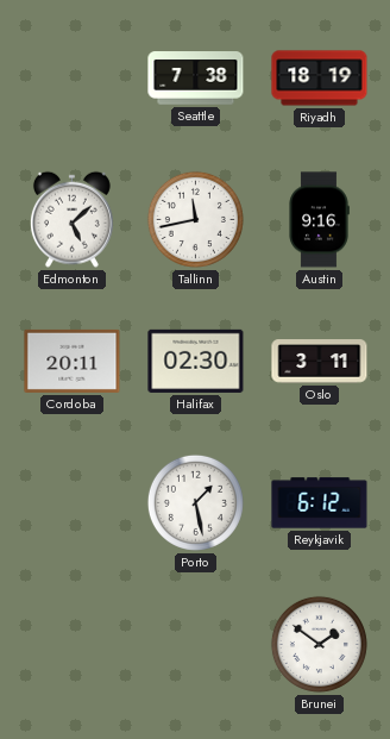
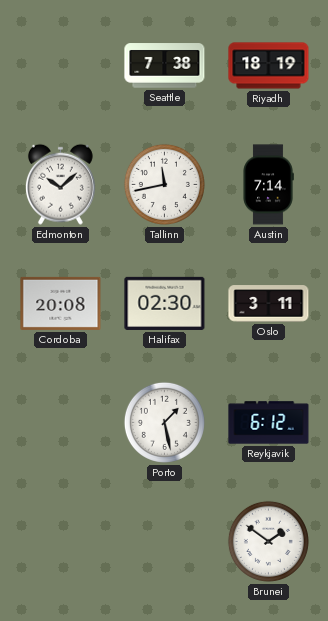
Edmonton: 5:08 -> 10:08
Austin: 9:16 -> 7:14
Cordoba: 20:11 -> 20:08
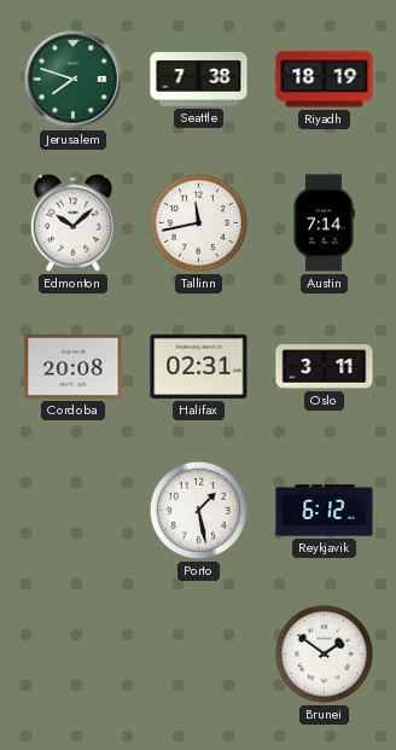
Jerusalem: none -> 7:48
Halifax: 02:30 -> 02:31
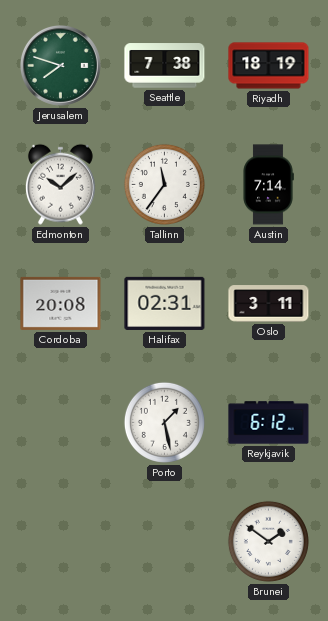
Tallinn: 11:43 -> 11:36
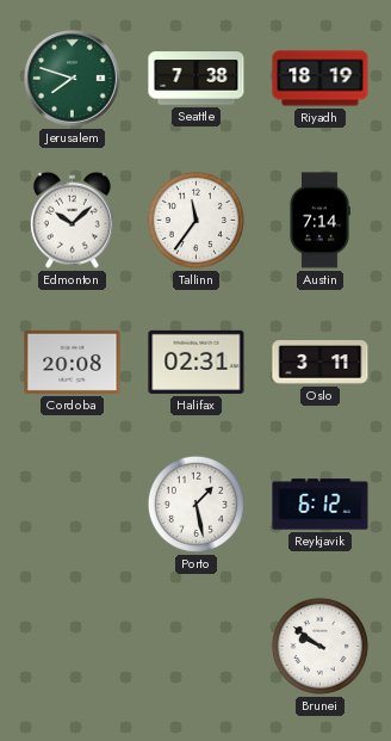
Brunei: 1:51 -> 9:51
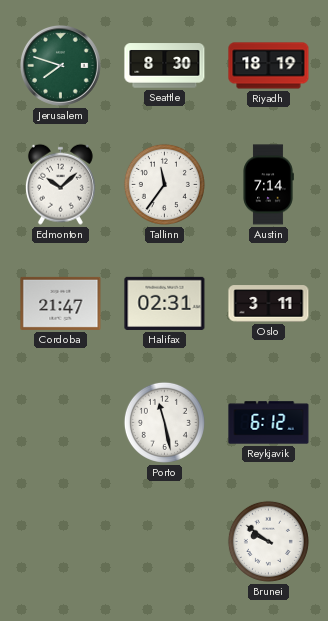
Seattle: 7:38 -> 8:30
Cordoba: 20:08 -> 21:47
Porto: 1:28 -> 11:28
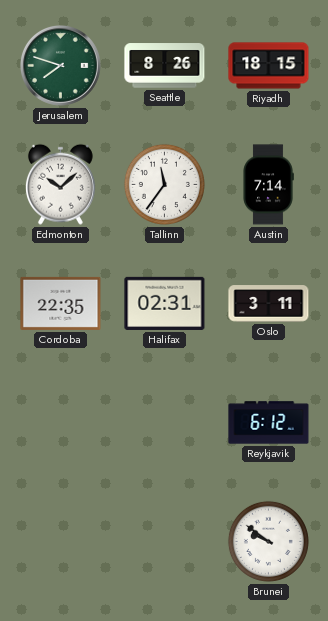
Seattle: 8:30 -> 8:26
Riyadh: 18:19 -> 18:15
Cordoba: 21:47 -> 22:35
Porto: 11:28 -> none
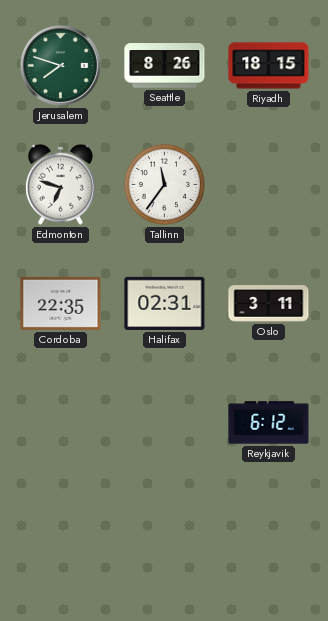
Edmonton: 10:08 -> 6:48
Austin: 7:14 -> none
Brunei: 9:51 -> none
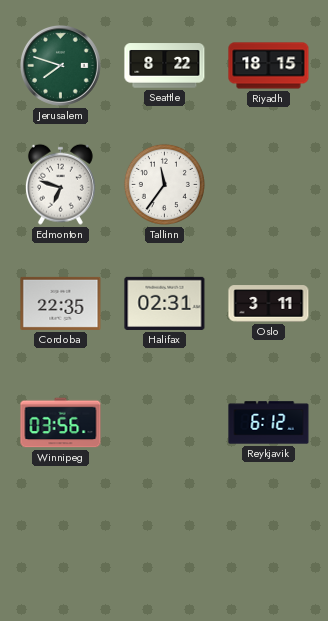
Seattle: 8:26 -> 8:22
Winnipeg: none -> 03:56
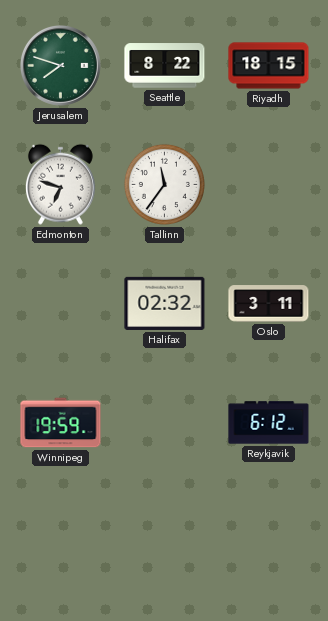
Cordoba: 22:35 -> none
Halifax: 02:31 -> 02:32
Winnipeg: 03:56 -> 19:59
